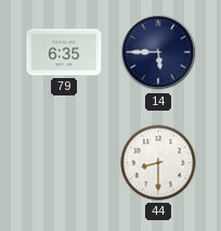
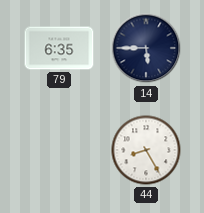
44: 8:30 -> 8:25
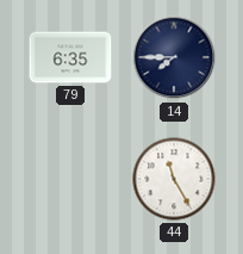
14: 5:45 -> 7:45
44: 8:25 -> 11:25
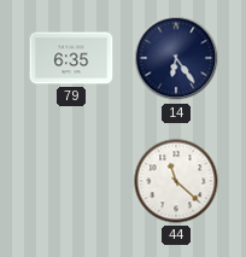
14: 7:45 -> 6:24
44: 11:25 -> 11:22
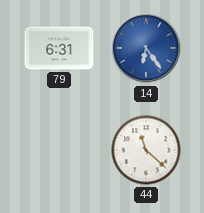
79: 6:35 -> 6:31
14 dial: navy -> blue
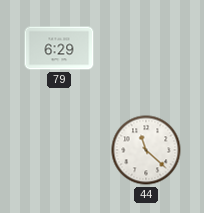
79: 6:31 -> 6:29
14: 6:24 -> none
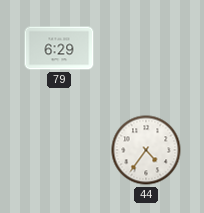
44: 11:22 -> 4:36
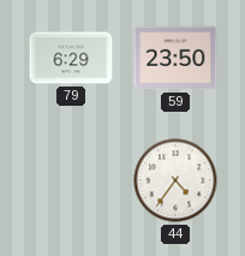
59: none -> 23:50
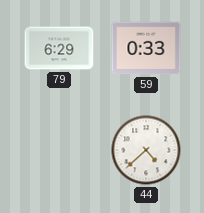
59: 23:50 -> 0:33
44: 4:36 -> 4:38
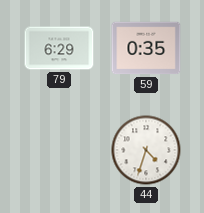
59: 0:33 -> 0:35
44: 4:38 -> 4:33
